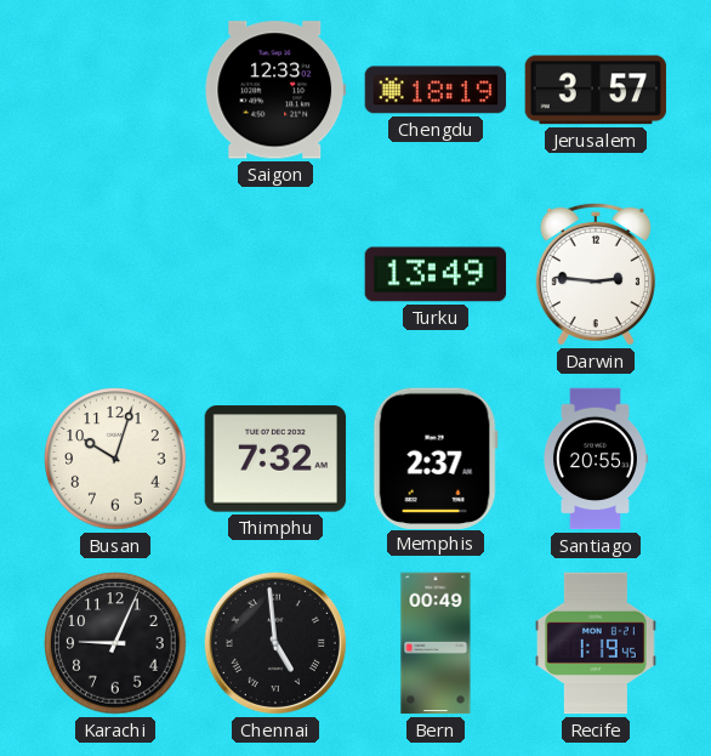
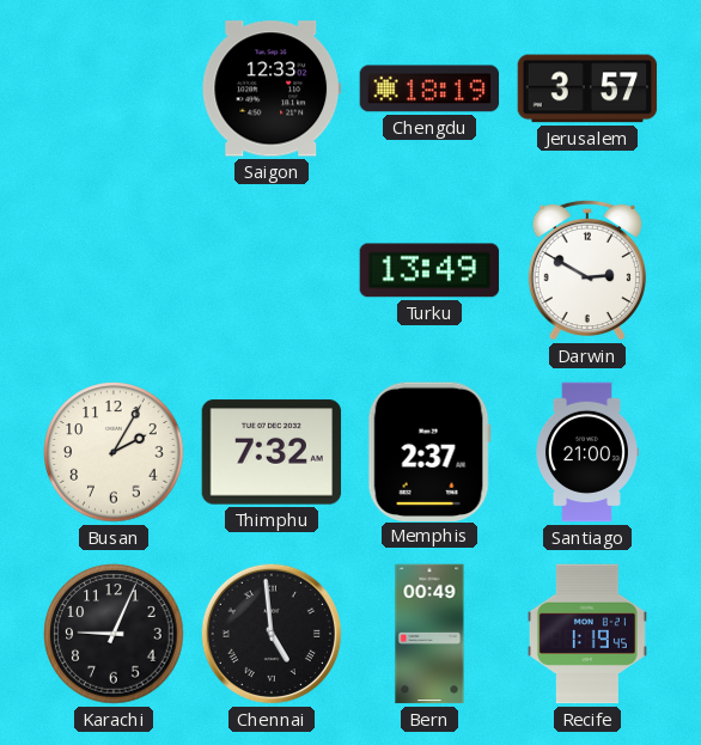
Darwin: 2:46 -> 2:50
Busan: 10:03 -> 2:05
Santiago: 20:55 -> 21:00
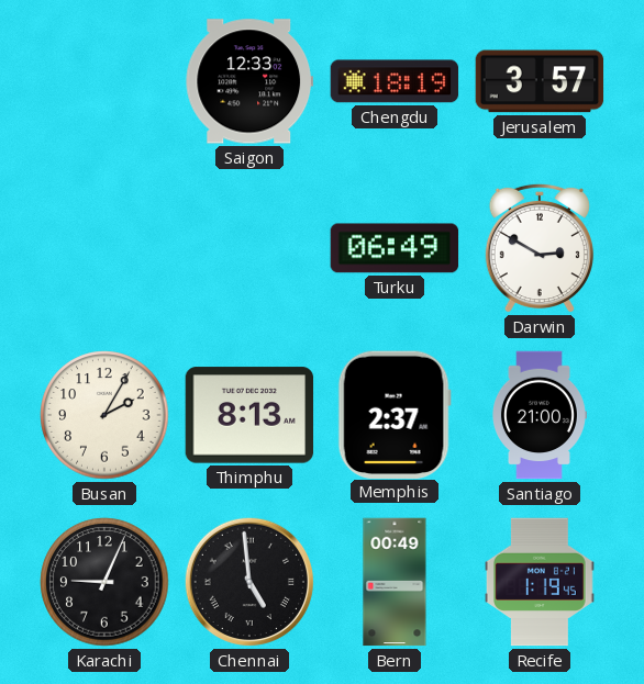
Turku: 13:49 -> 06:49
Thimphu: 7:32 -> 8:13
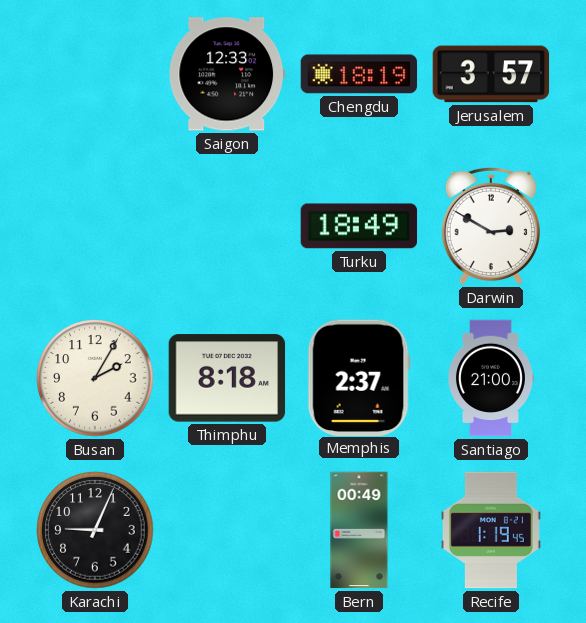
Turku: 06:49 -> 18:49
Thimphu: 8:13 -> 8:18
Chennai: 4:59 -> none
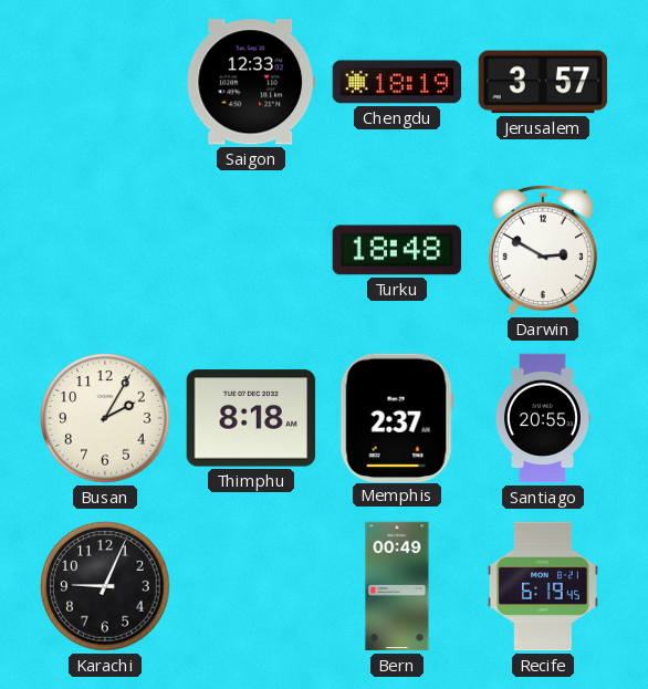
Turku: 18:49 -> 18:48
Santiago: 21:00 -> 20:55
Recife: 1:19 -> 6:19
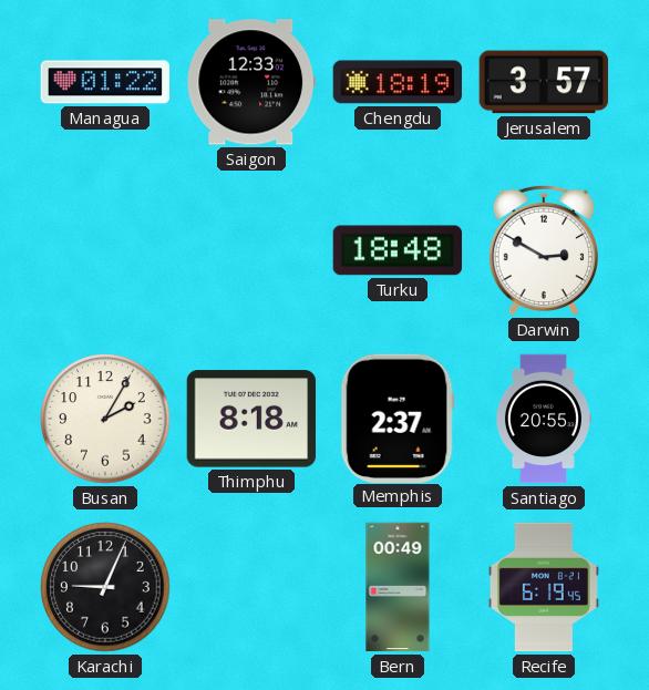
Managua: none -> 01:22
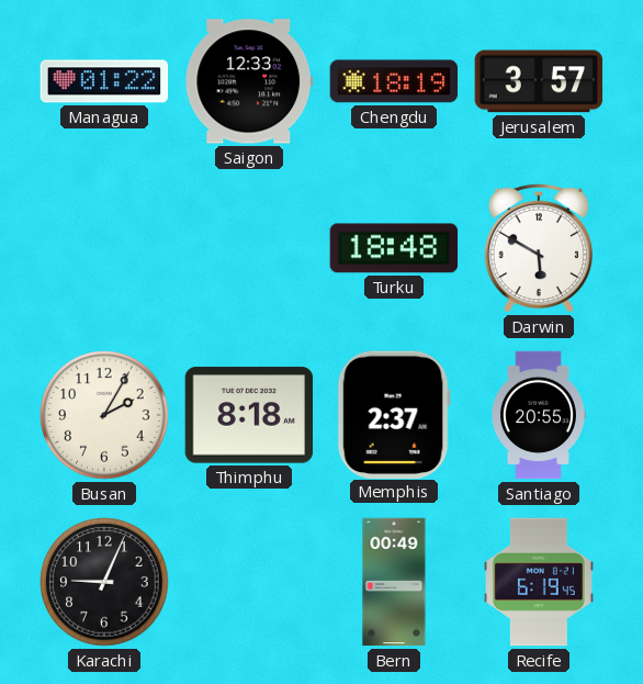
Darwin: 2:50 -> 5:50
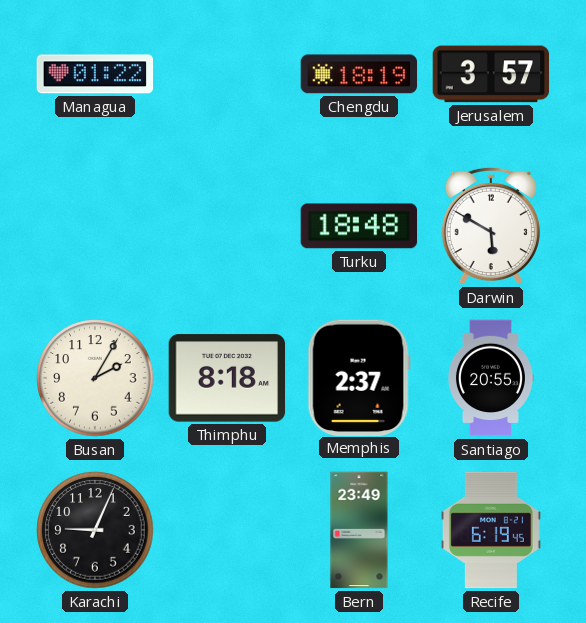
Saigon: 12:33 -> none
Bern: 00:49 -> 23:49
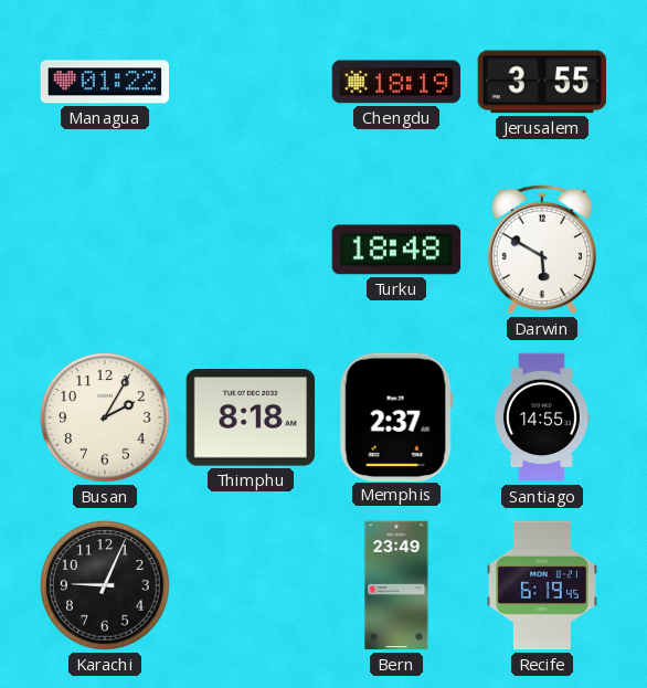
Jerusalem: 3:57 -> 3:55
Santiago: 20:55 -> 14:55
